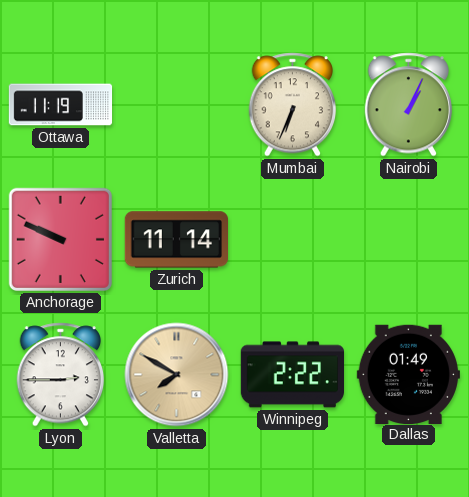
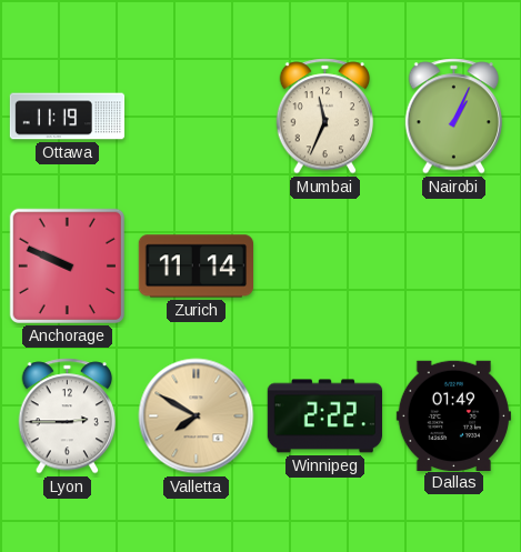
Mumbai: 6:34 -> 11:34
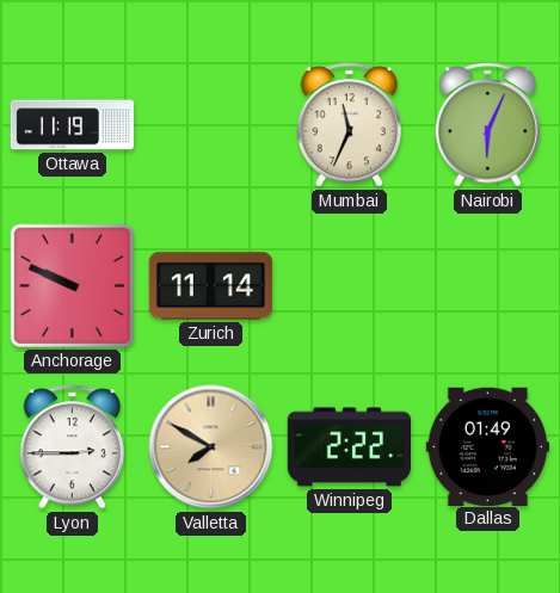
Nairobi: 1:04 -> 6:04
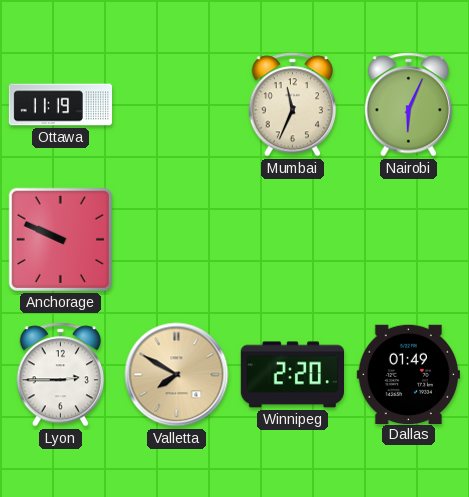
Zurich: 11:14 -> none
Winnipeg: 2:22 -> 2:20
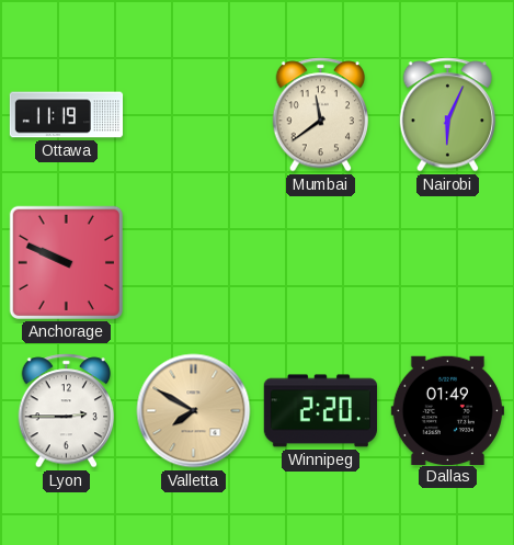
Mumbai: 11:34 -> 11:39
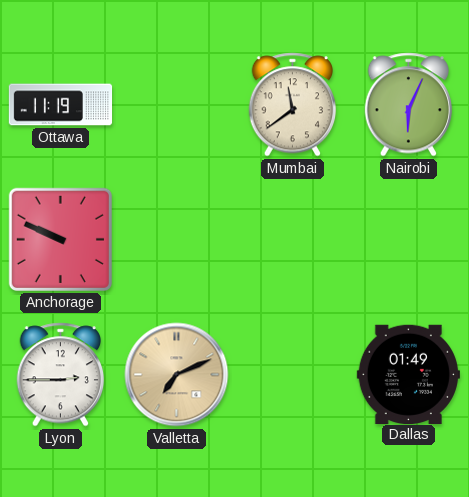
Valletta: 7:50 -> 7:11
Winnipeg: 2:20 -> none
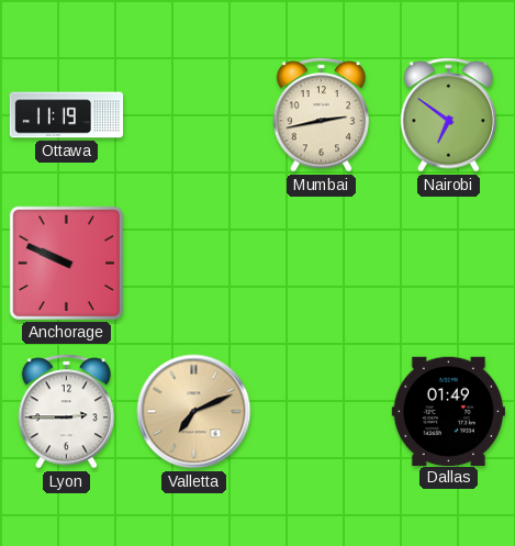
Mumbai: 11:39 -> 2:43
Nairobi: 6:04 -> 6:51
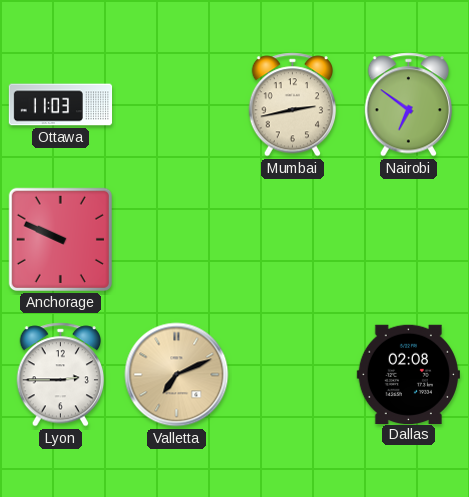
Ottawa: 11:19 -> 11:03
Dallas: 01:49 -> 02:08
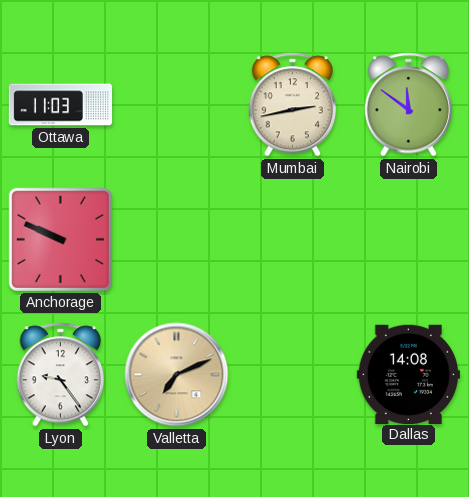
Nairobi: 6:51 -> 11:51
Lyon: 2:45 -> 9:24
Dallas: 02:08 -> 14:08
